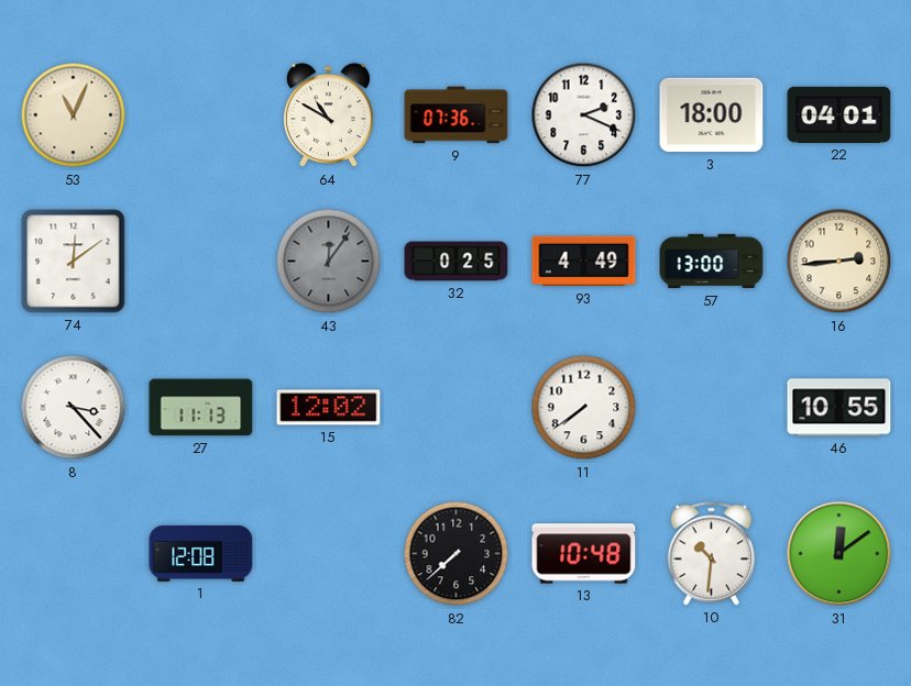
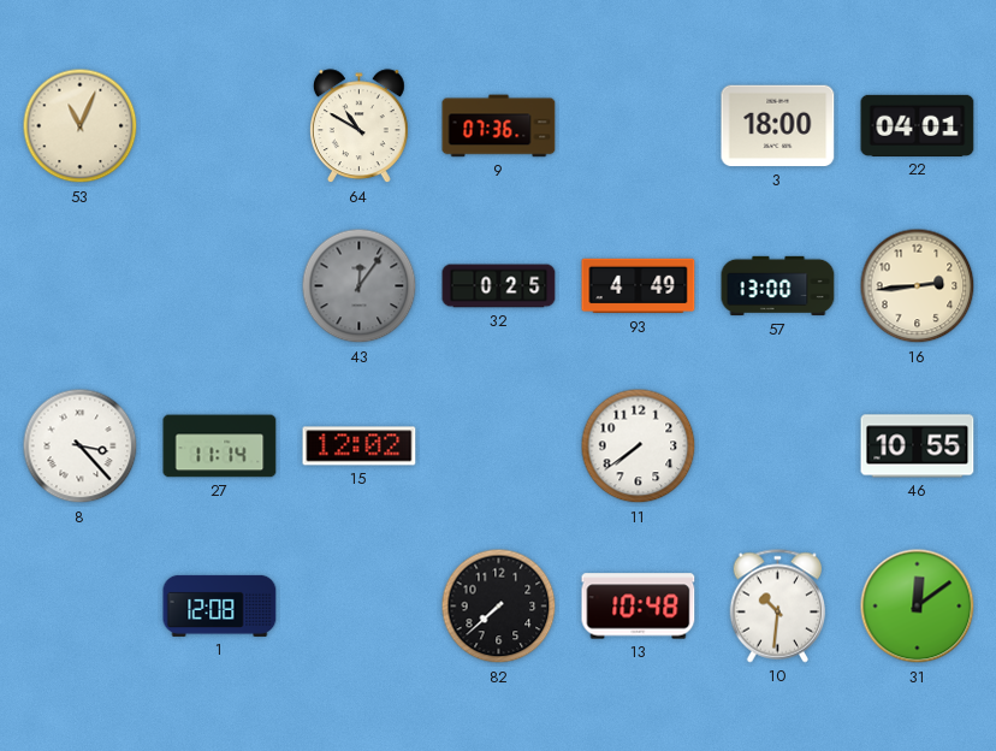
77: 2:19 -> none
74: 12:09 -> none
27: 11:13 -> 11:14
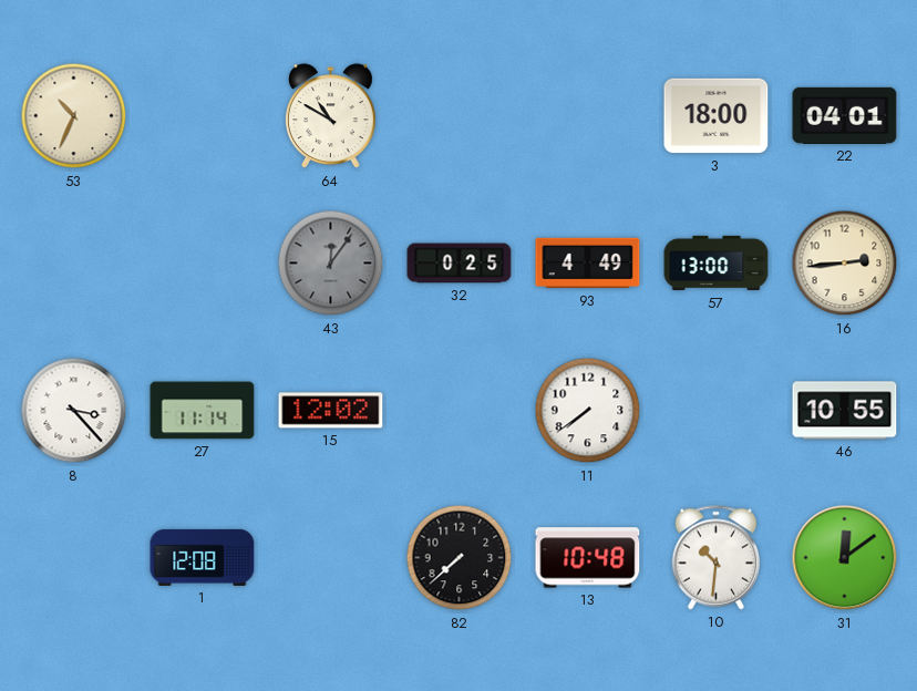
53: 11:04 -> 10:34
9: 07:36 -> none
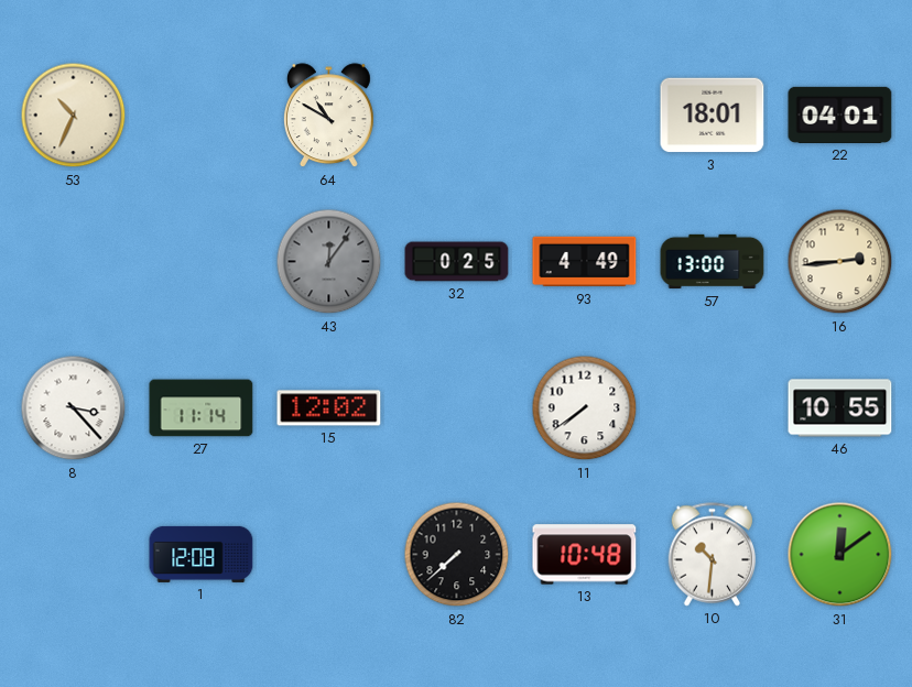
3: 18:00 -> 18:01
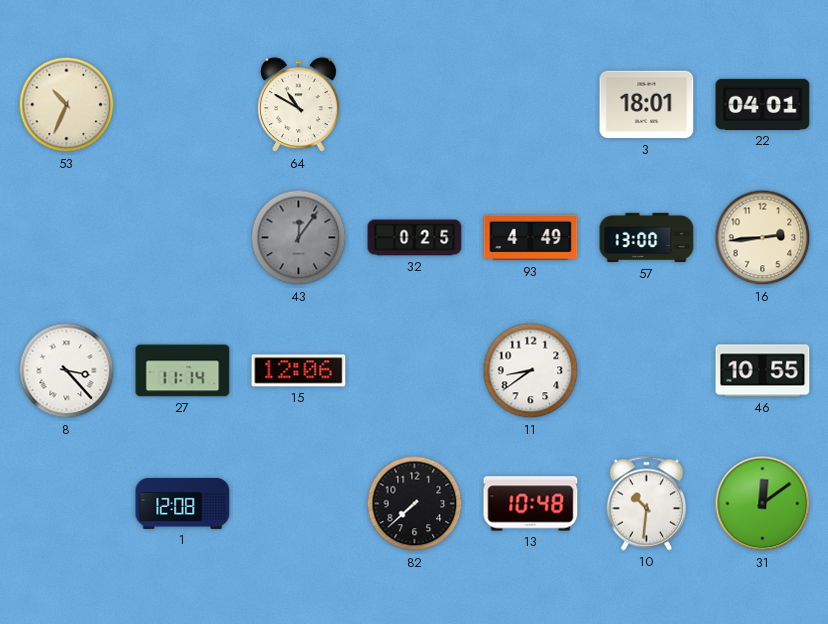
15: 12:02 -> 12:06
11: 7:39 -> 8:39
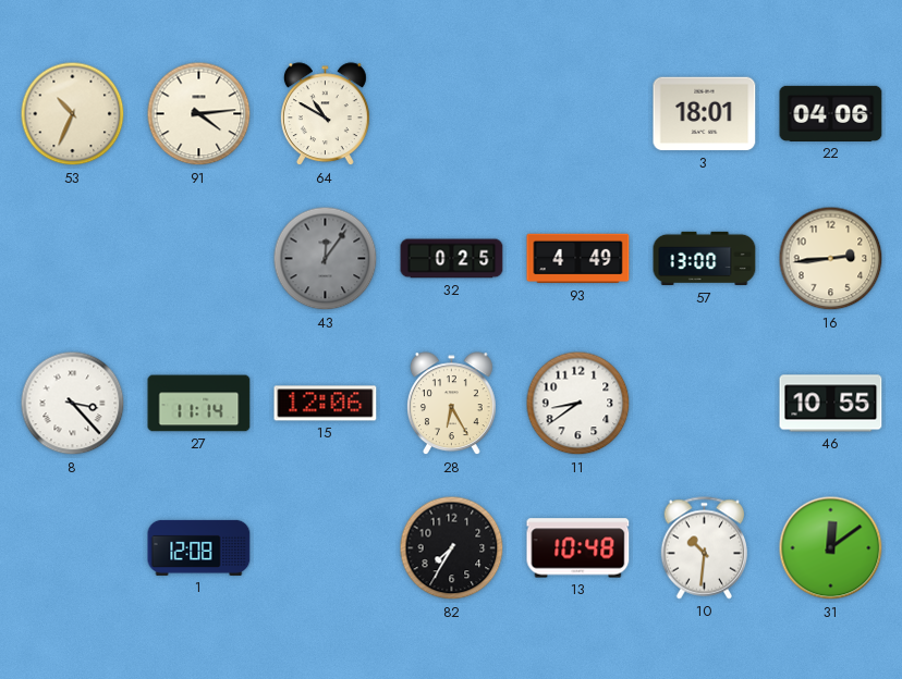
91: none -> 4:14
22: 04:01 -> 04:06
28: none -> 6:25
82: 7:38 -> 7:35
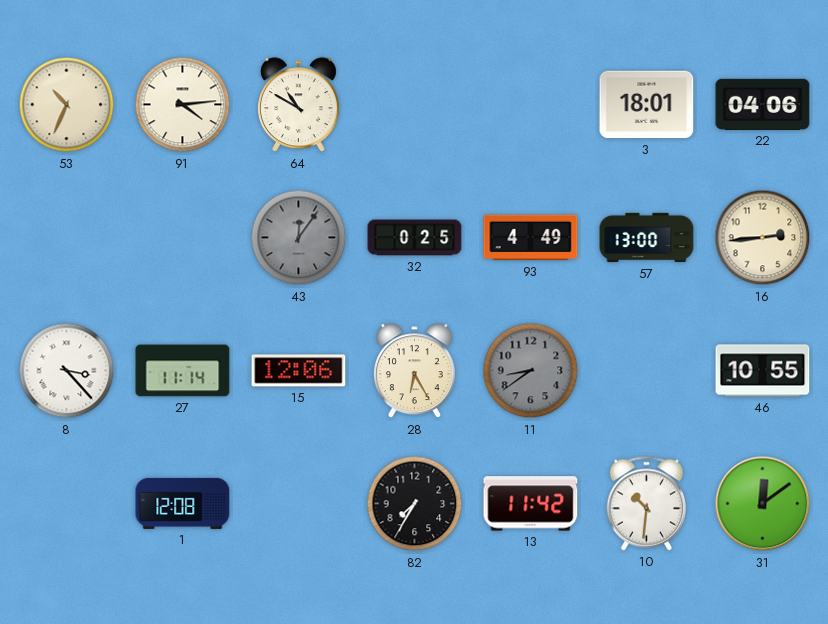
11 dial: white -> grey
13: 10:48 -> 11:42
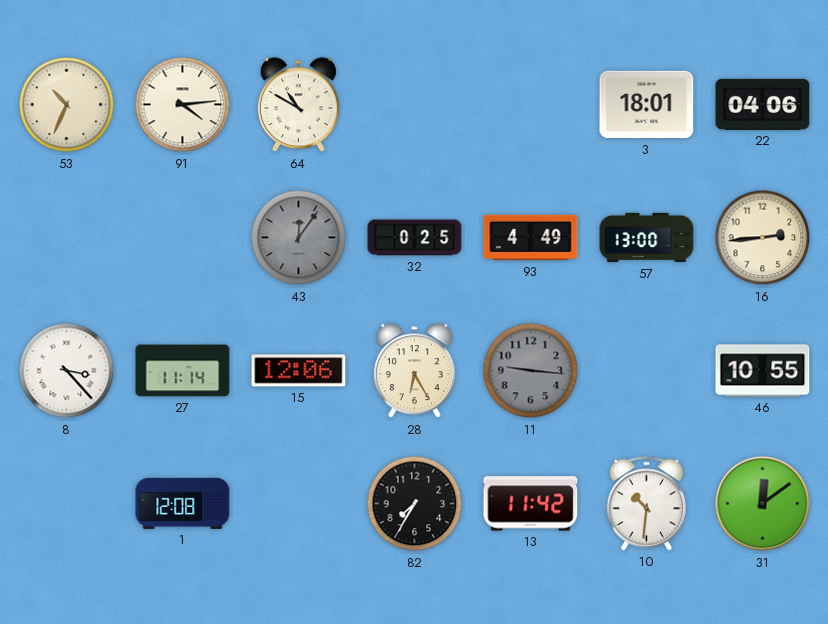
11: 8:39 -> 9:16
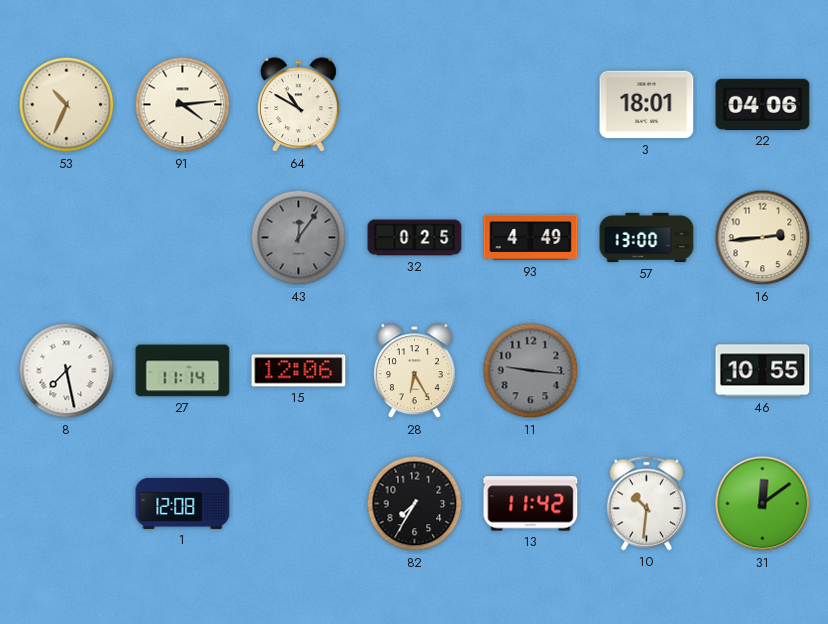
8: 3:23 -> 7:28
